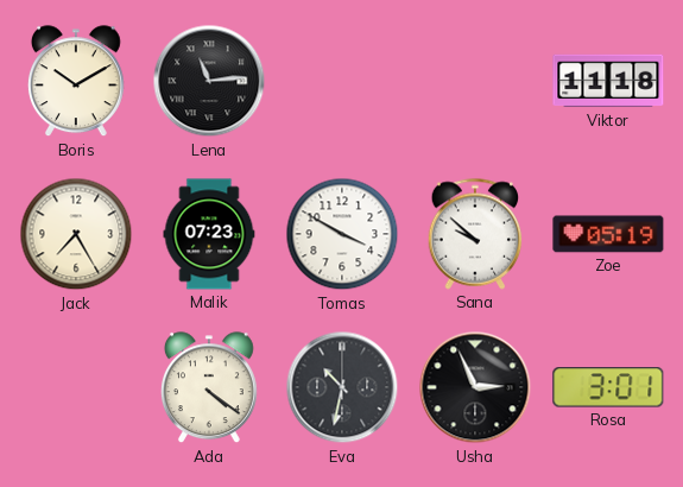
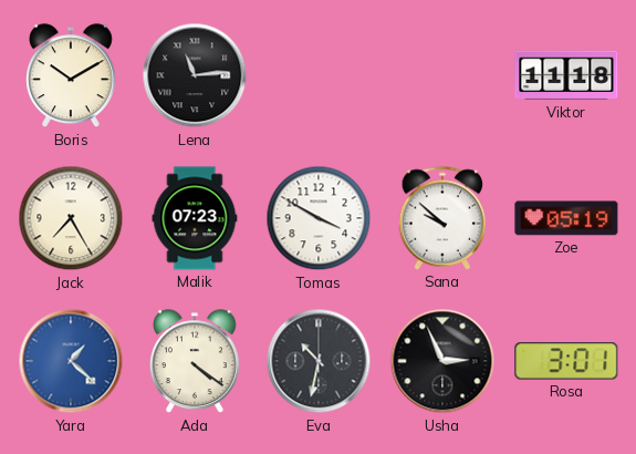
Yara: none -> 1:22
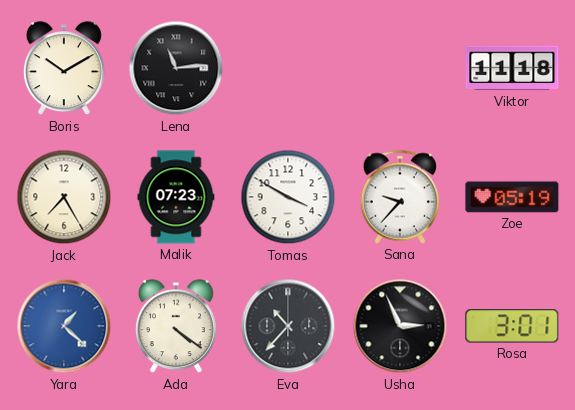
Sana: 9:52 -> 9:37
Eva: 10:32 -> 10:37
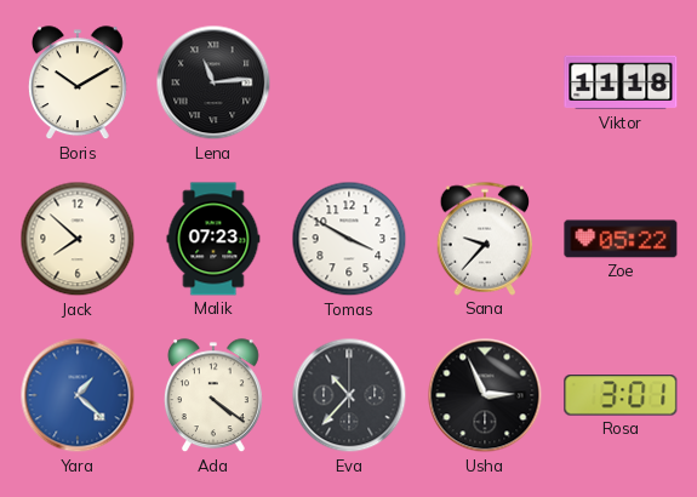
Jack: 7:25 -> 7:52
Zoe: 05:19 -> 05:22
